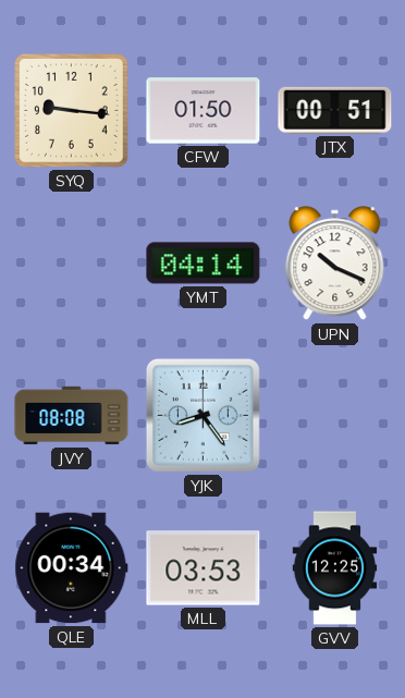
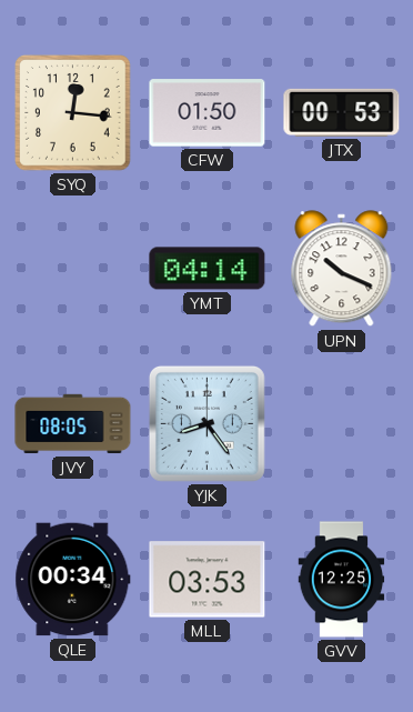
SYQ: 9:16 -> 12:16
JTX: 00:51 -> 00:53
JVY: 08:08 -> 08:05
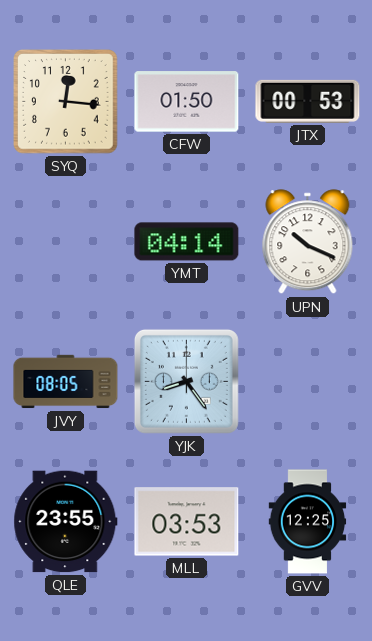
QLE: 00:34 -> 23:55
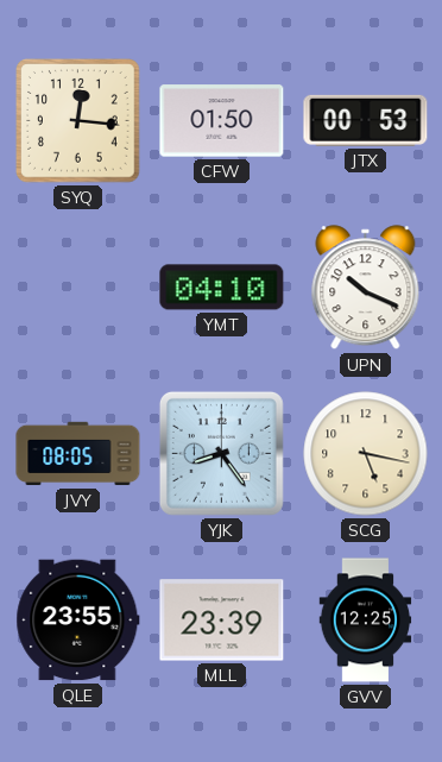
YMT: 04:14 -> 04:10
SCG: none -> 5:17
MLL: 03:53 -> 23:39
